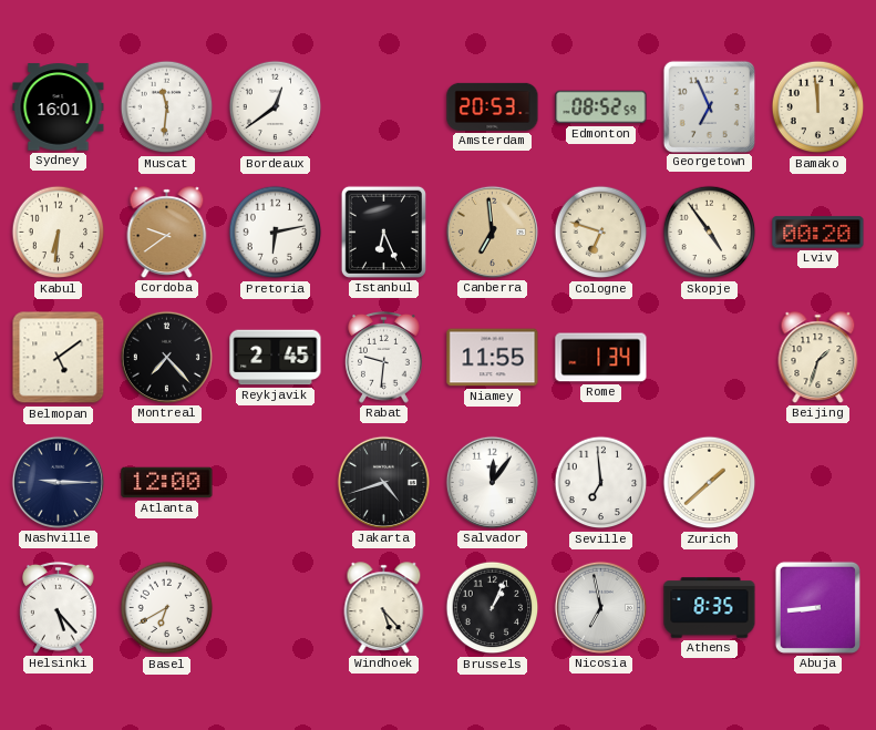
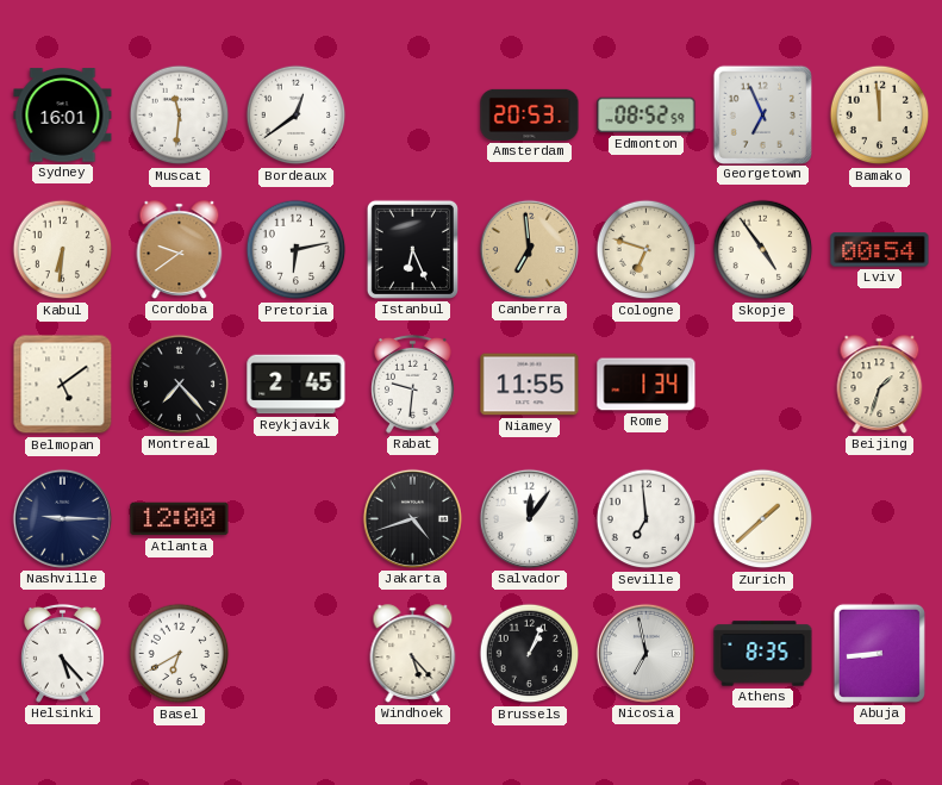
Lviv: 00:20 -> 00:54
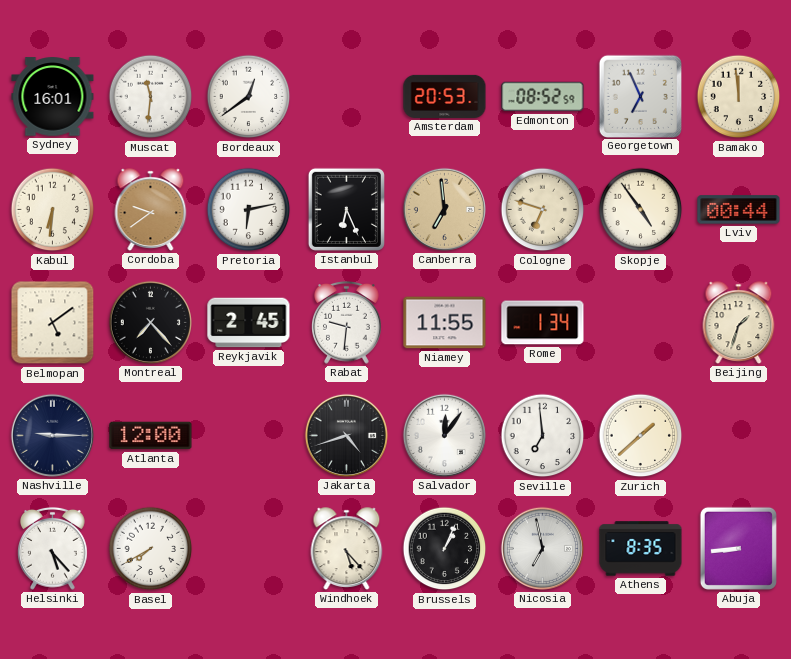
Lviv: 00:54 -> 00:44
Basel: 6:40 -> 7:40
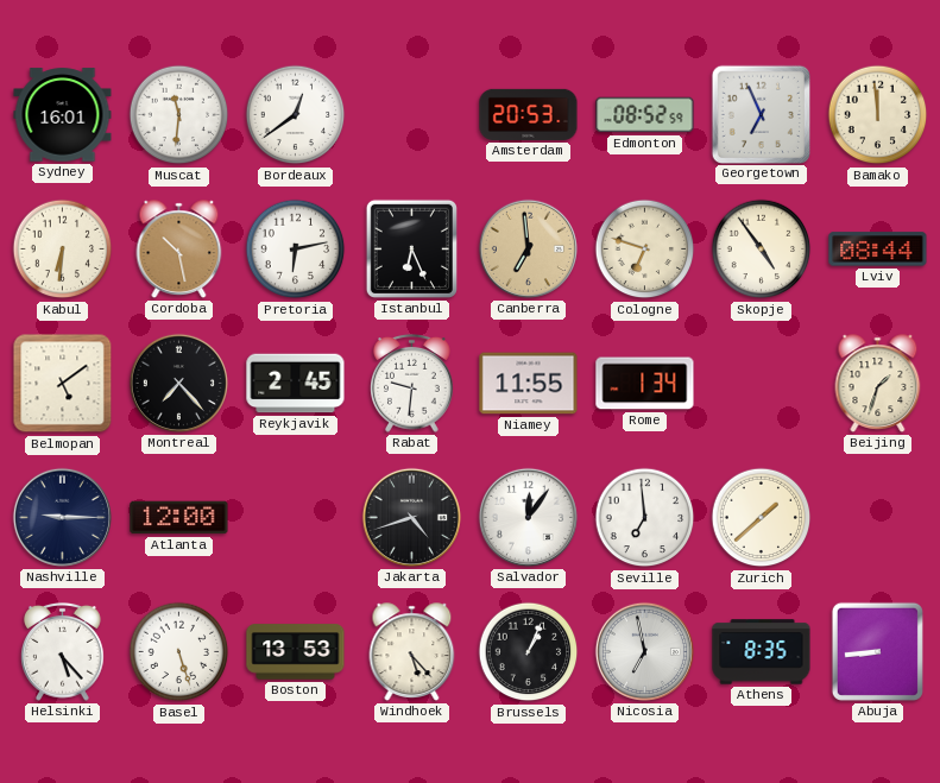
Cordoba: 9:39 -> 10:28
Lviv: 00:44 -> 08:44
Basel: 7:40 -> 5:27
Boston: none -> 13:53
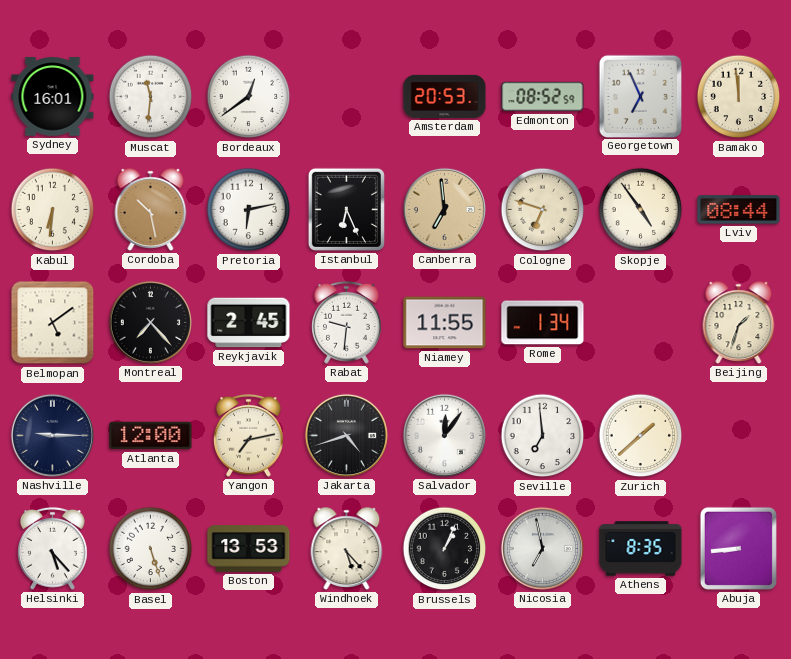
Yangon: none -> 7:13
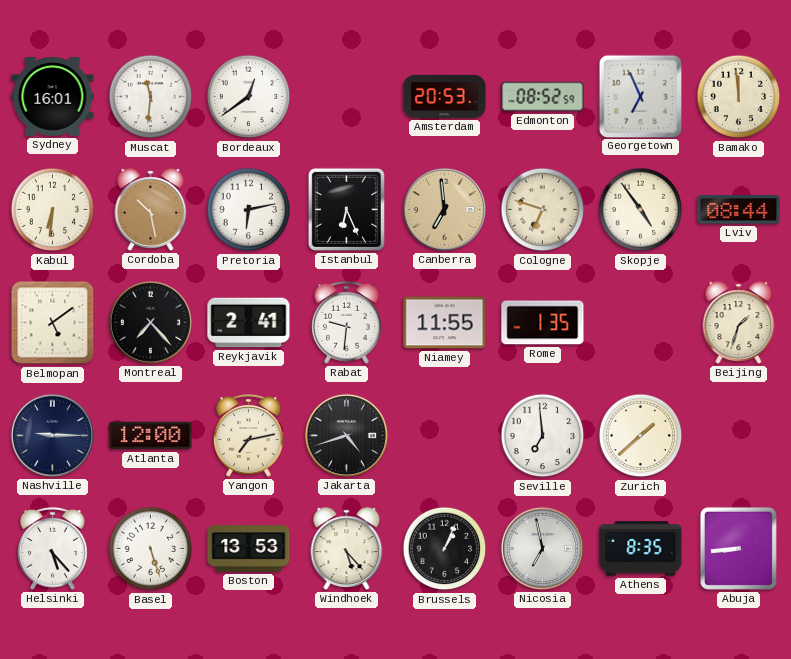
Reykjavik: 2:45 -> 2:41
Rome: 1:34 -> 1:35
Salvador: 12:06 -> none
